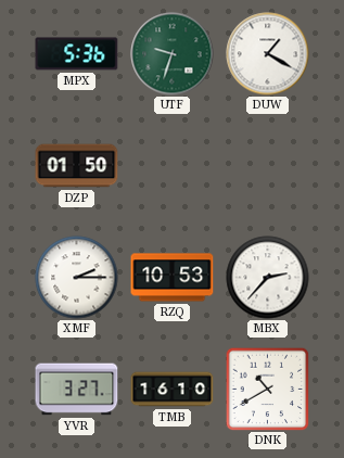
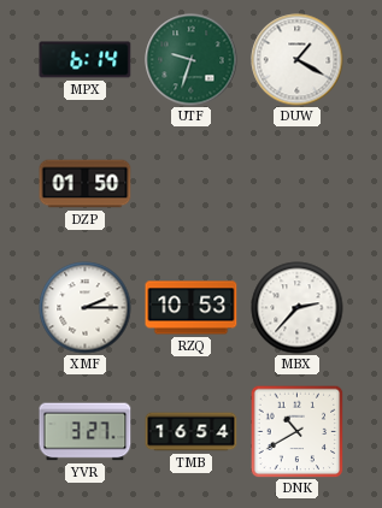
MPX: 5:36 -> 6:14
TMB: 16:10 -> 16:54
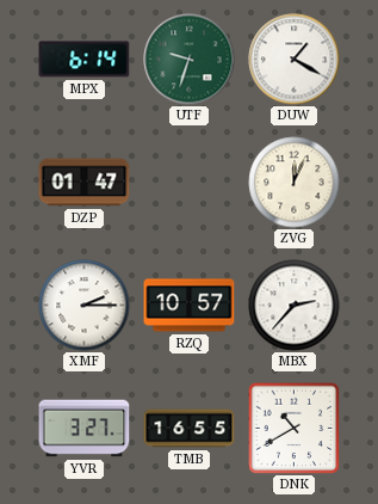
DZP: 01:50 -> 01:47
ZVG: none -> 12:04
RZQ: 10:53 -> 10:57
TMB: 16:54 -> 16:55
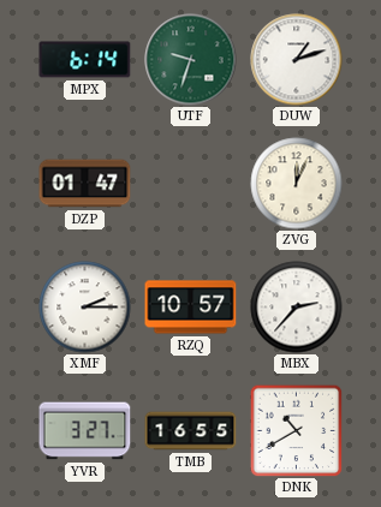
DUW: 1:20 -> 1:12
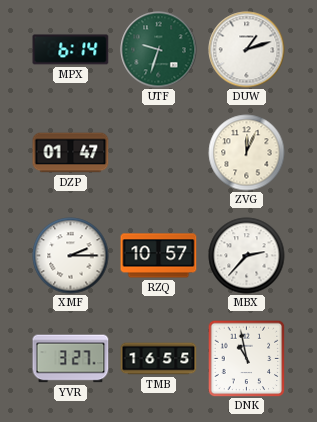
DNK: 10:40 -> 10:58
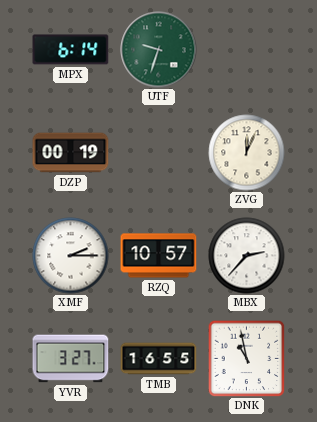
DUW: 1:12 -> none
DZP: 01:47 -> 00:19
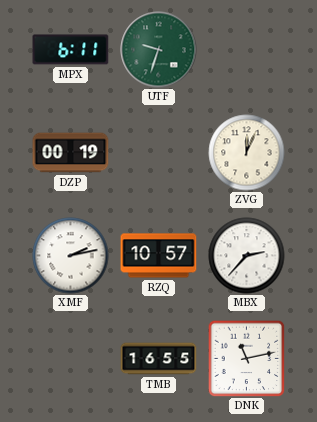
MPX: 6:14 -> 6:11
XMF: 2:15 -> 2:13
YVR: 3:27 -> none
DNK: 10:58 -> 11:13
